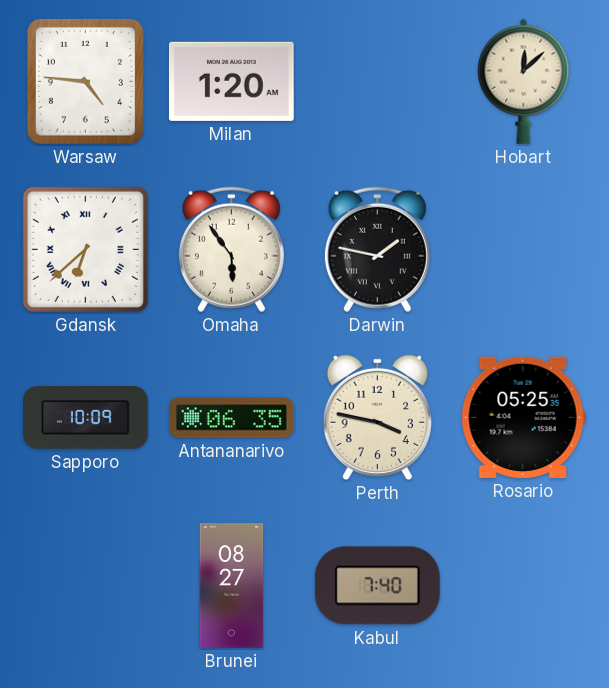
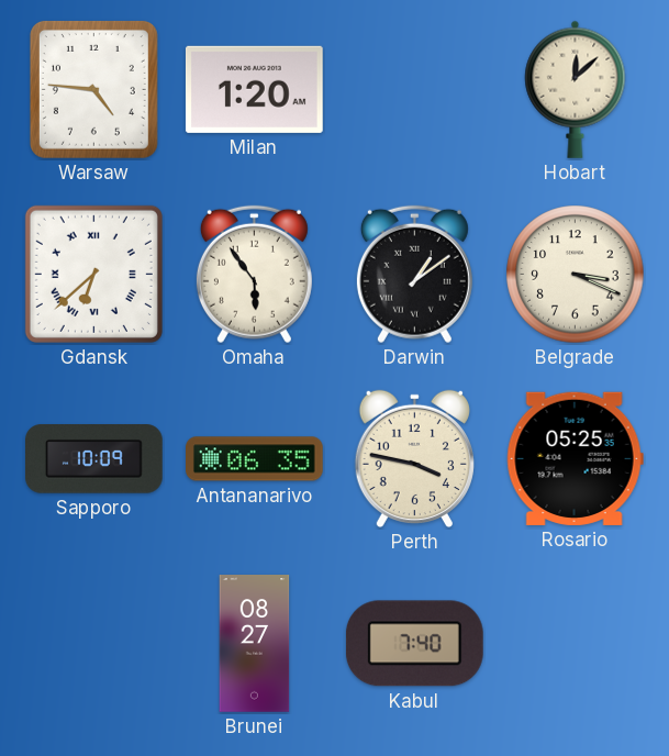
Darwin: 1:47 -> 1:09
Belgrade: none -> 3:19
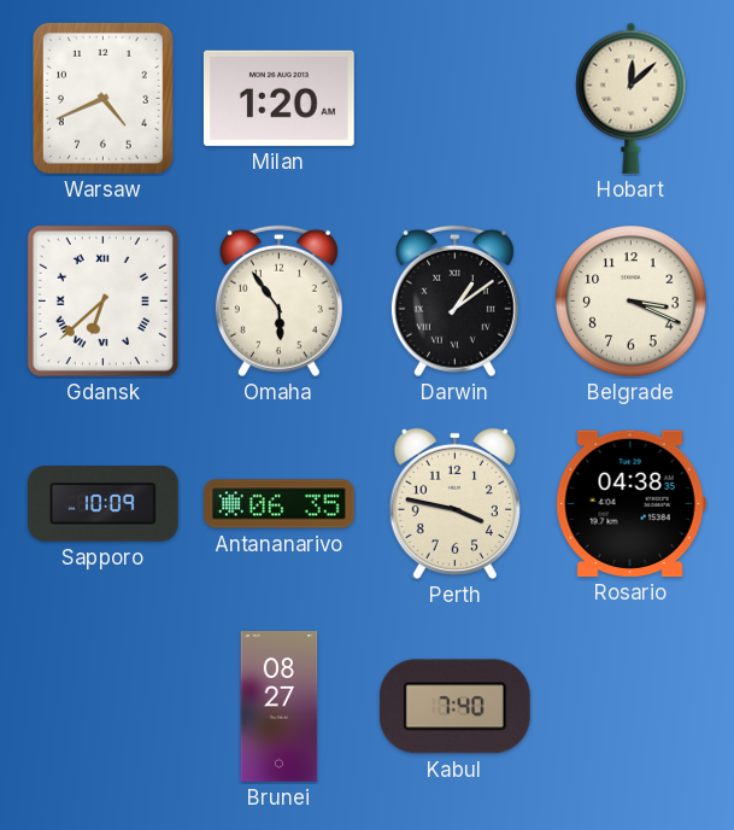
Warsaw: 4:46 -> 4:41
Rosario: 05:25 -> 04:38
